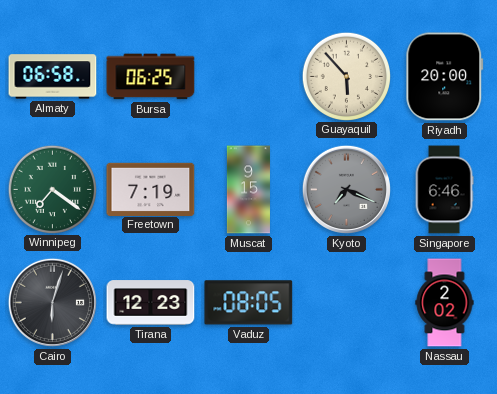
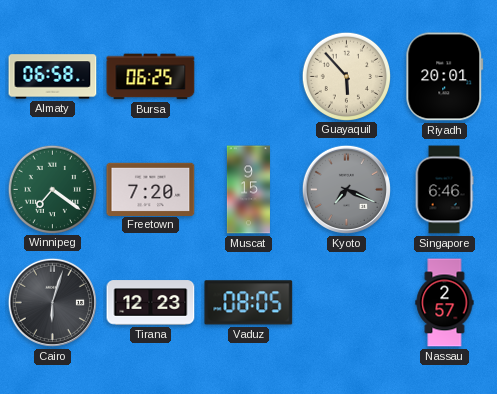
Riyadh: 20:00 -> 20:01
Freetown: 7:19 -> 7:20
Nassau: 2:02 -> 2:57
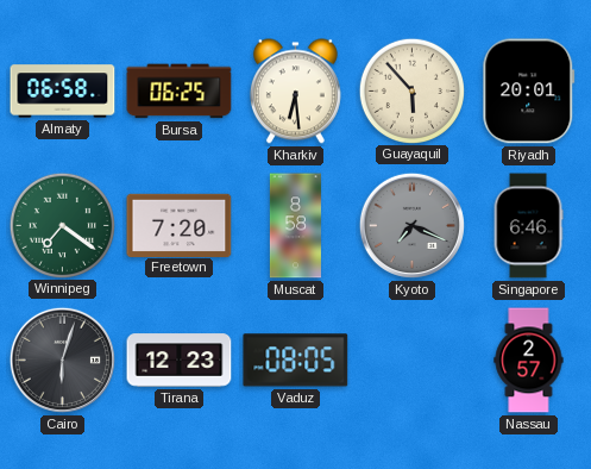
Kharkiv: none -> 6:29
Muscat: 9:15 -> 8:58
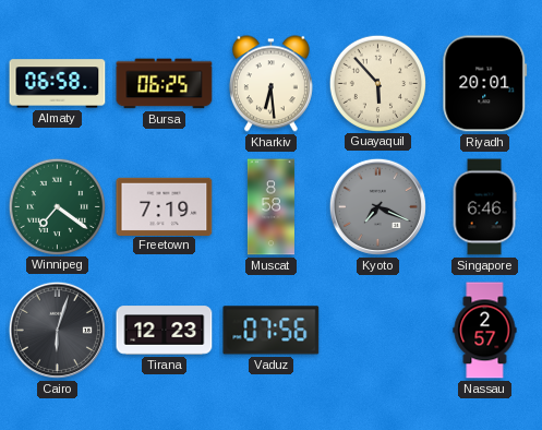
Freetown: 7:20 -> 7:19
Vaduz: 08:05 -> 07:56
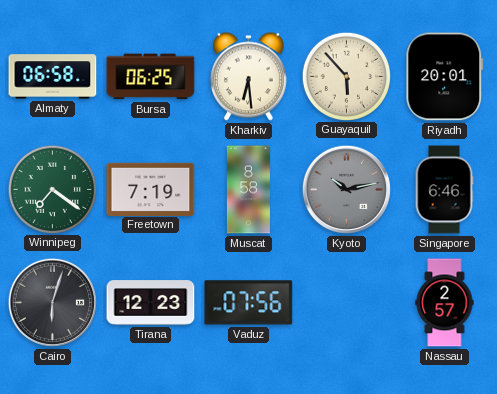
Kyoto: 7:19 -> 10:13
